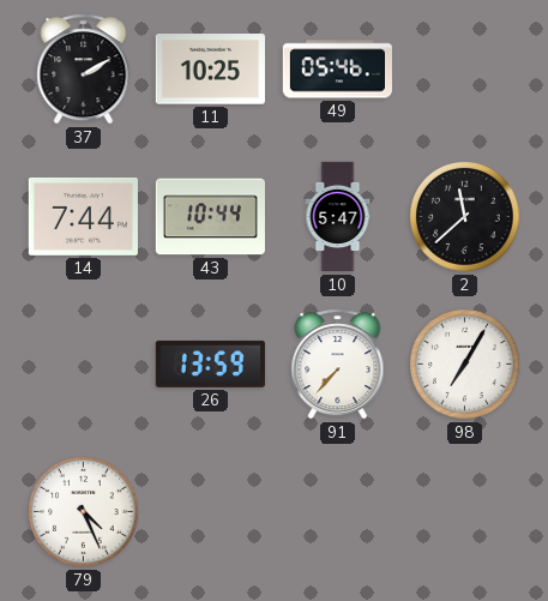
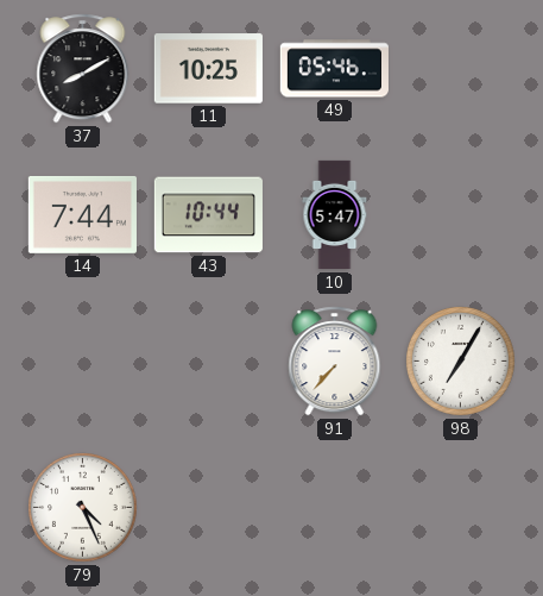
37: 2:10 -> 8:10
2: 11:38 -> none
26: 13:59 -> none
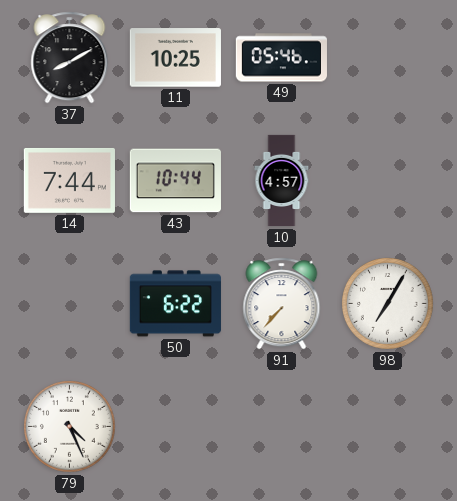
10: 5:47 -> 4:57
50: none -> 6:22
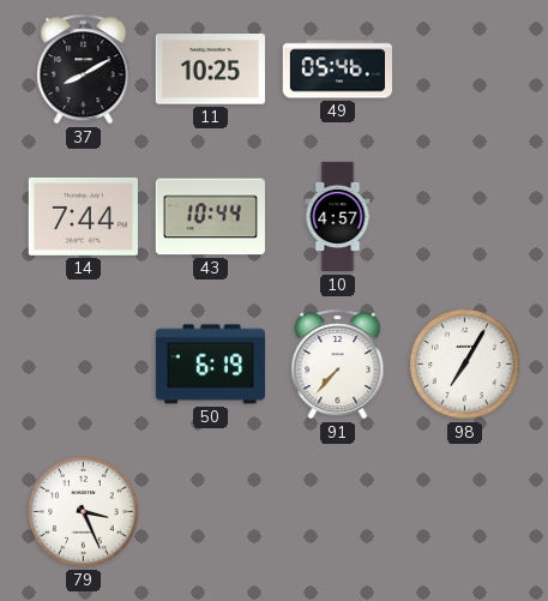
50: 6:22 -> 6:19
79: 4:26 -> 3:26
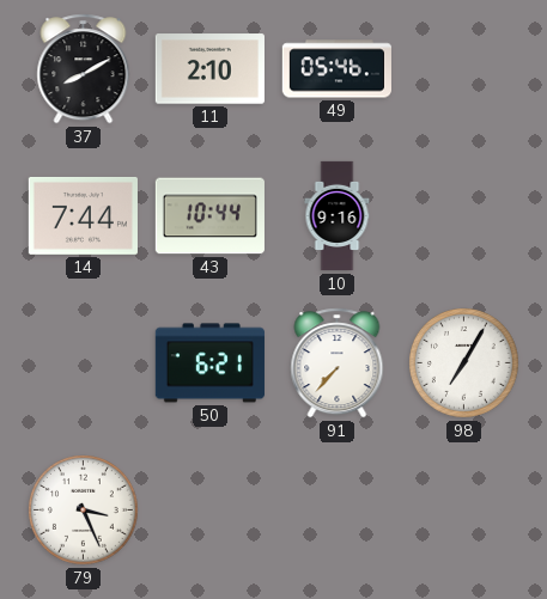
11: 10:25 -> 2:10
10: 4:57 -> 9:16
50: 6:19 -> 6:21
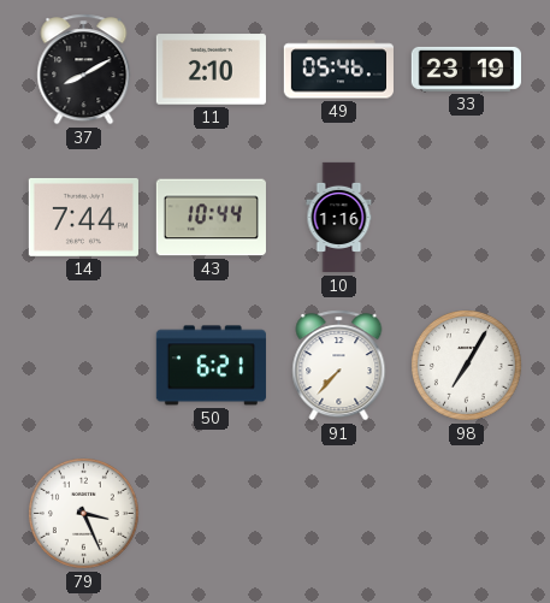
33: none -> 23:19
10: 9:16 -> 1:16
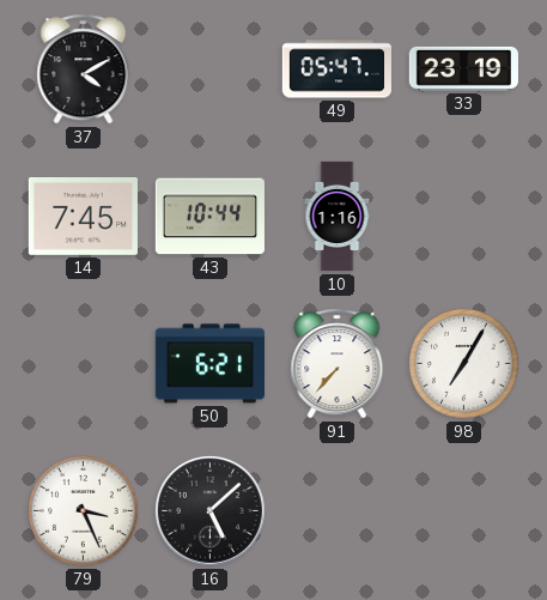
37: 8:10 -> 4:10
11: 2:10 -> none
49: 05:46 -> 05:47
14: 7:44 -> 7:45
16: none -> 5:08
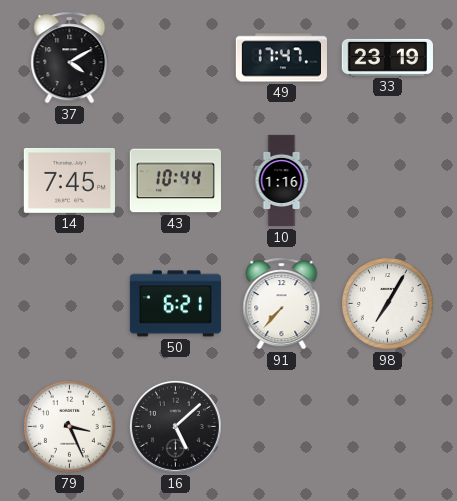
49: 05:47 -> 17:47
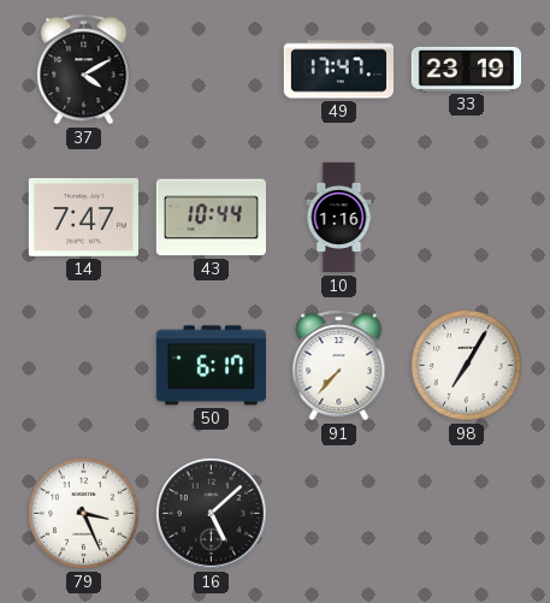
14: 7:45 -> 7:47
50: 6:21 -> 6:17
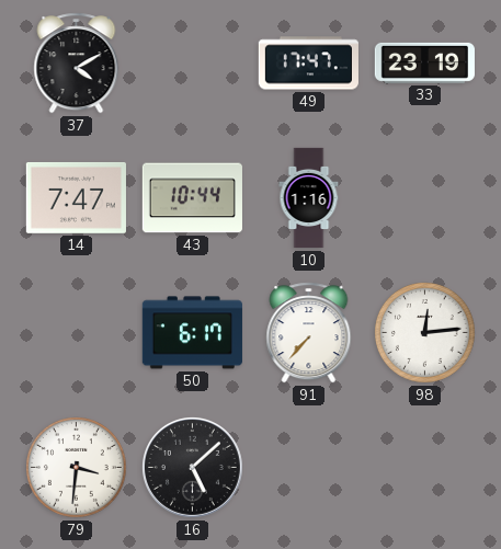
98: 7:05 -> 12:14
79: 3:26 -> 3:31
